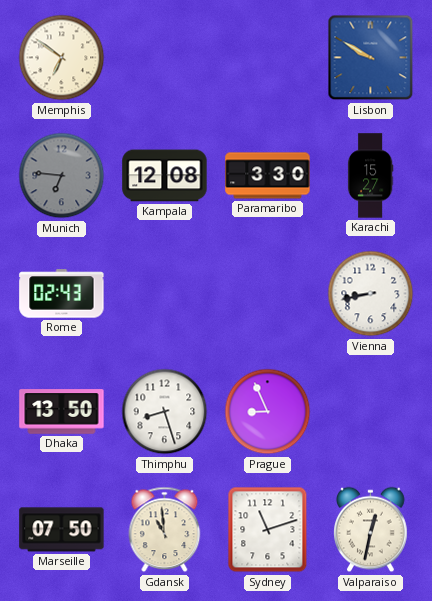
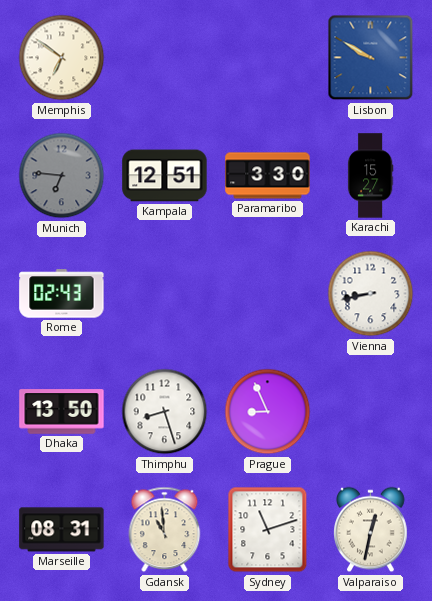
Kampala: 12:08 -> 12:51
Marseille: 07:50 -> 08:31
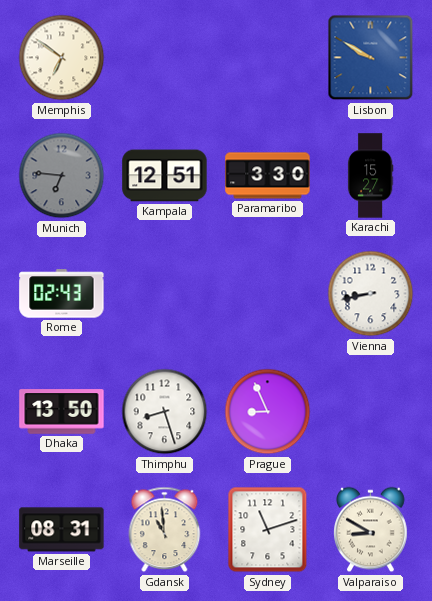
Valparaiso: 12:32 -> 8:50
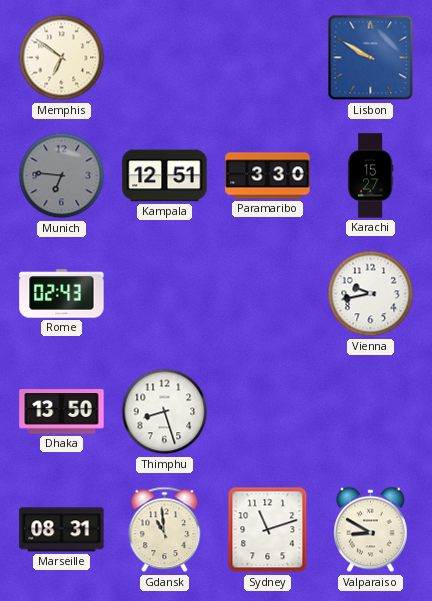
Vienna: 8:43 -> 9:43
Prague: 8:56 -> none
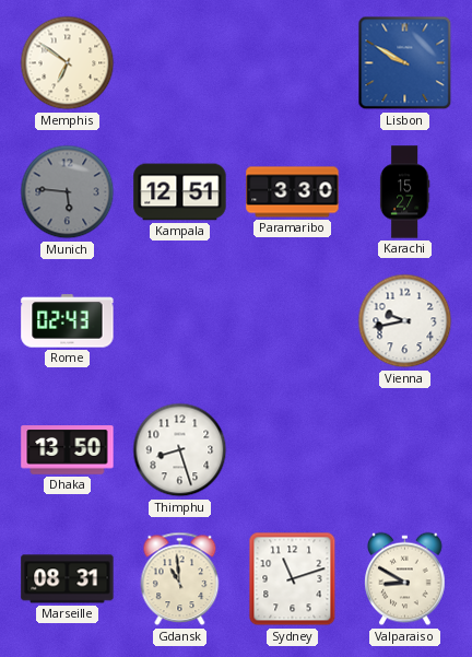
Munich: 6:46 -> 5:46
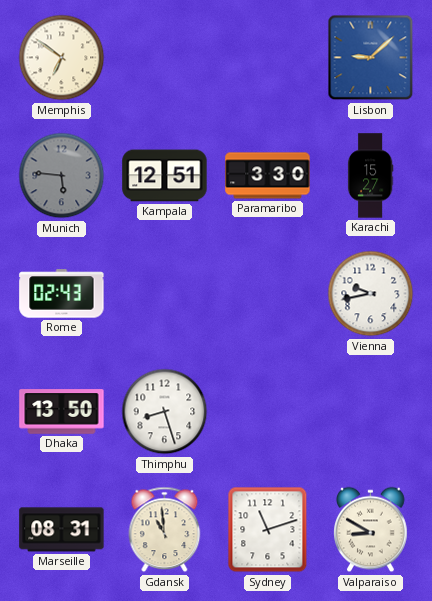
Lisbon: 9:50 -> 9:08
